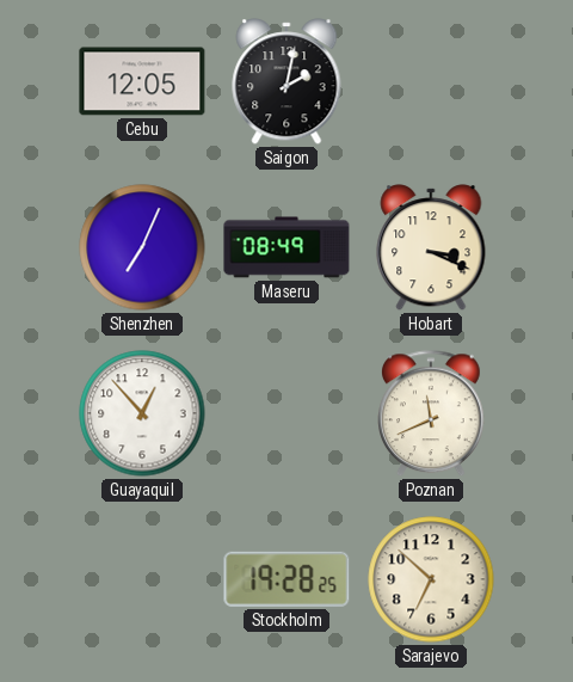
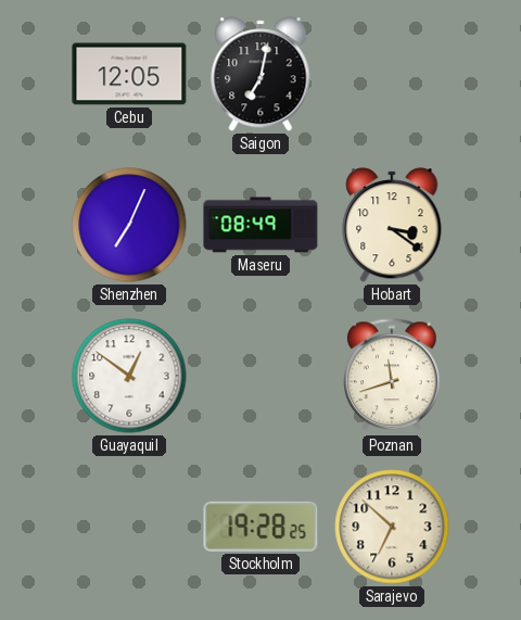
Saigon: 2:02 -> 7:02
Hobart: 3:19 -> 3:21
Guayaquil: 12:53 -> 12:51
Poznan: 11:41 -> 11:42
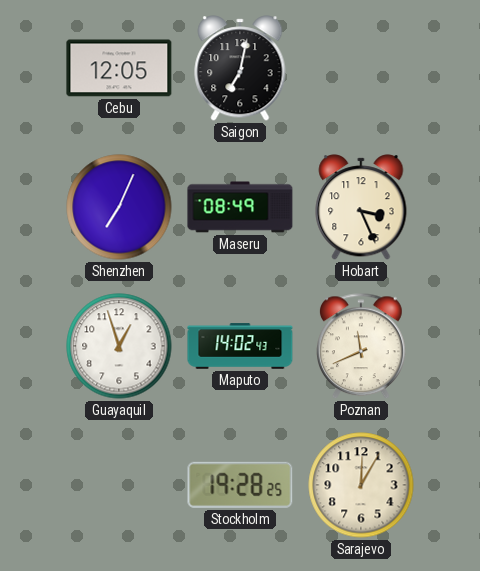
Hobart: 3:21 -> 3:26
Guayaquil: 12:51 -> 12:57
Maputo: none -> 14:02
Poznan: 11:42 -> 11:41
Sarajevo: 6:52 -> 12:05
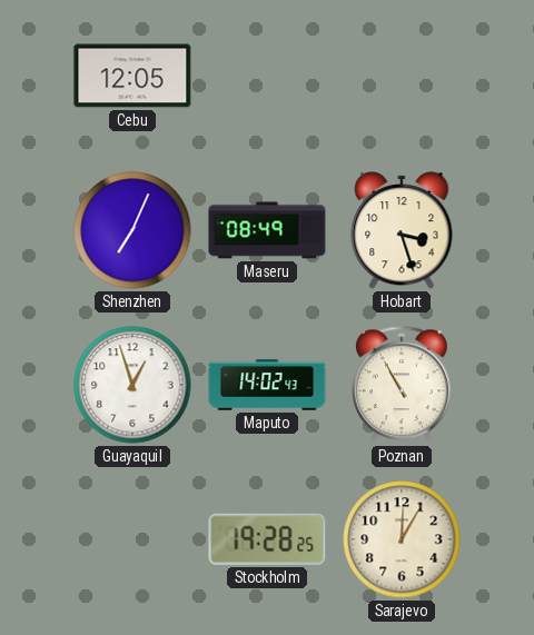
Saigon: 7:02 -> none
Hobart: 3:26 -> 3:27
Poznan: 11:41 -> 10:55
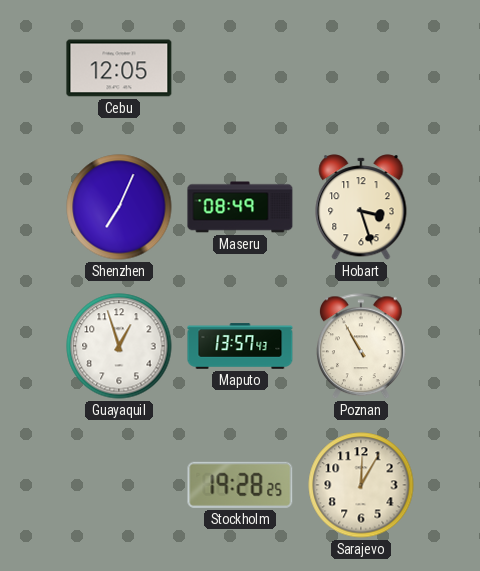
Maputo: 14:02 -> 13:57
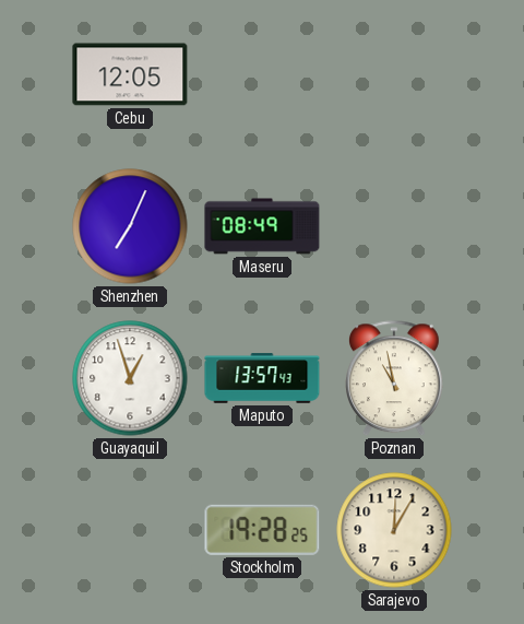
Hobart: 3:27 -> none
Poznan: 10:55 -> 10:58
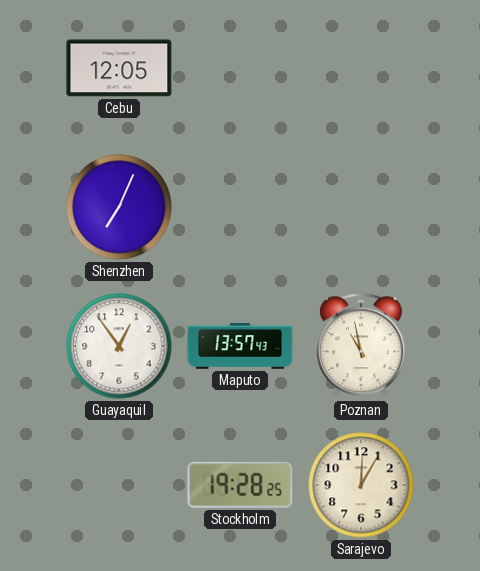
Maseru: 08:49 -> none
Guayaquil: 12:57 -> 12:54
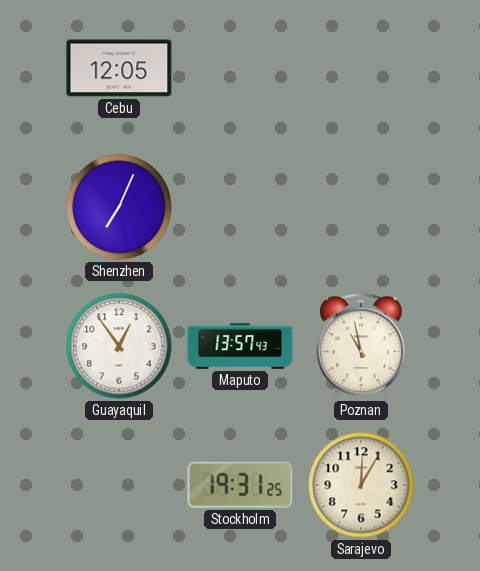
Stockholm: 19:28 -> 19:31
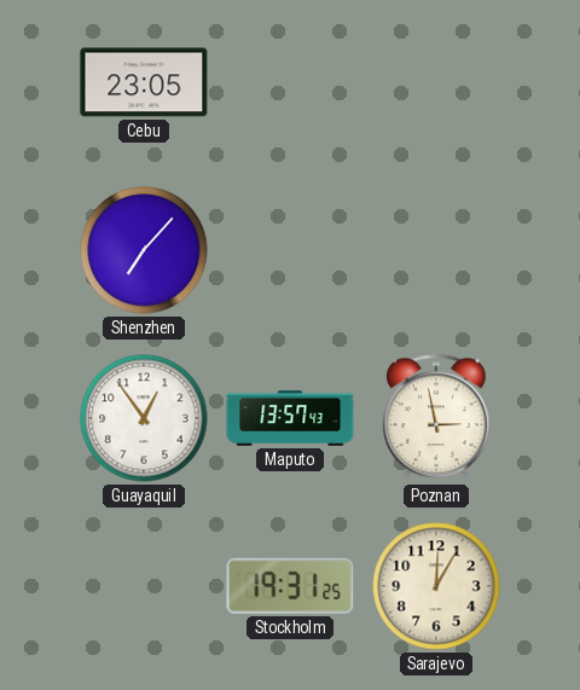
Cebu: 12:05 -> 23:05
Shenzhen: 7:04 -> 7:07
Poznan: 10:58 -> 2:58
